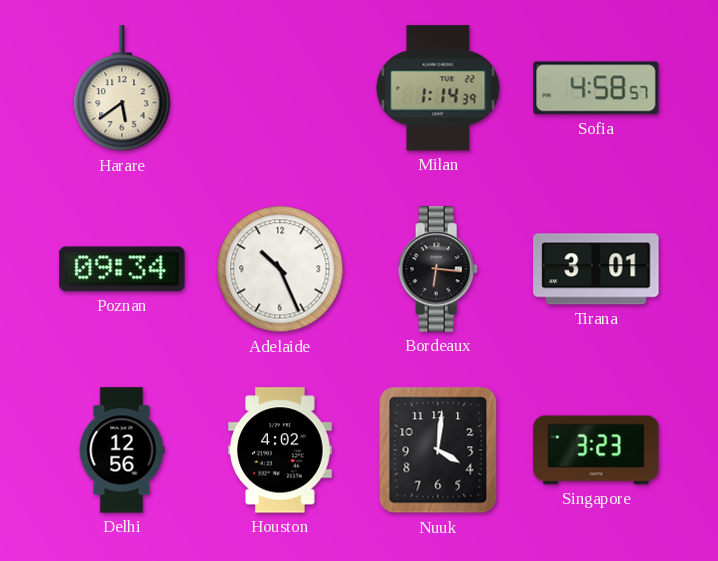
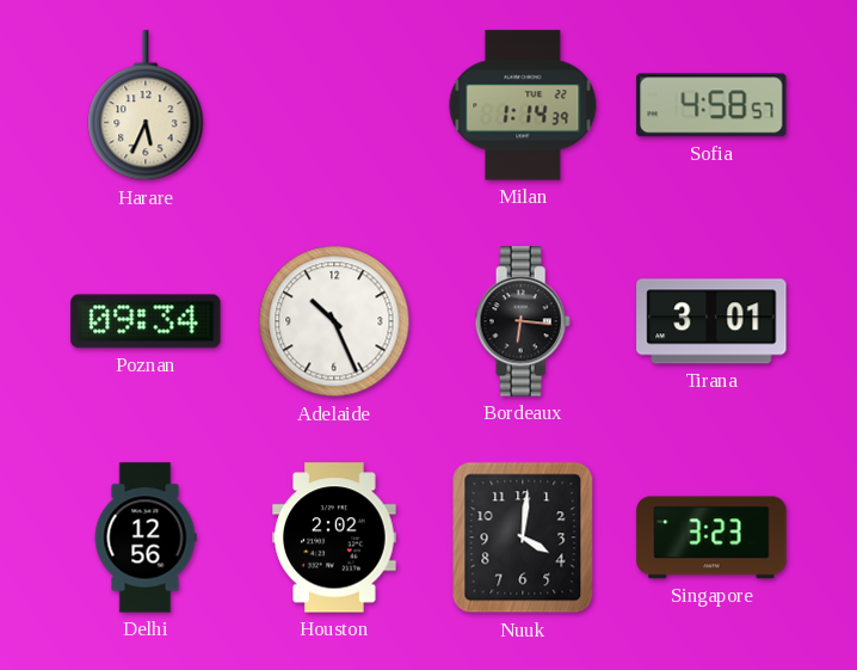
Harare: 5:39 -> 5:34
Houston: 4:02 -> 2:02
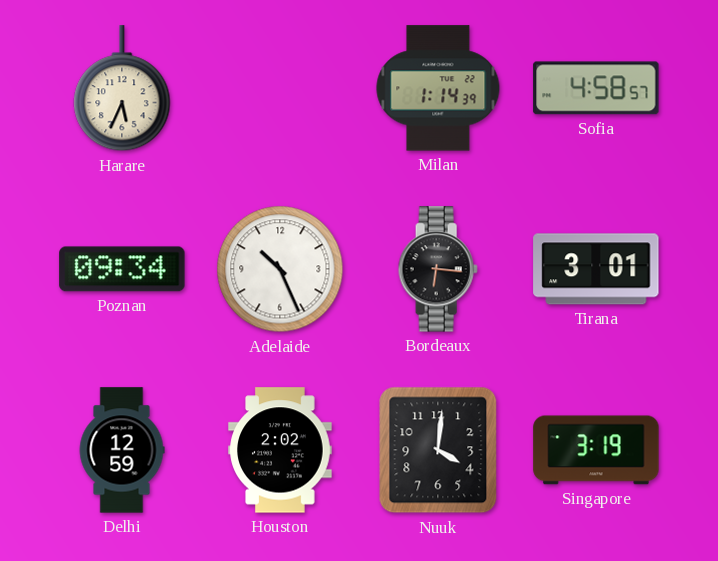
Delhi: 12:56 -> 12:59
Singapore: 3:23 -> 3:19
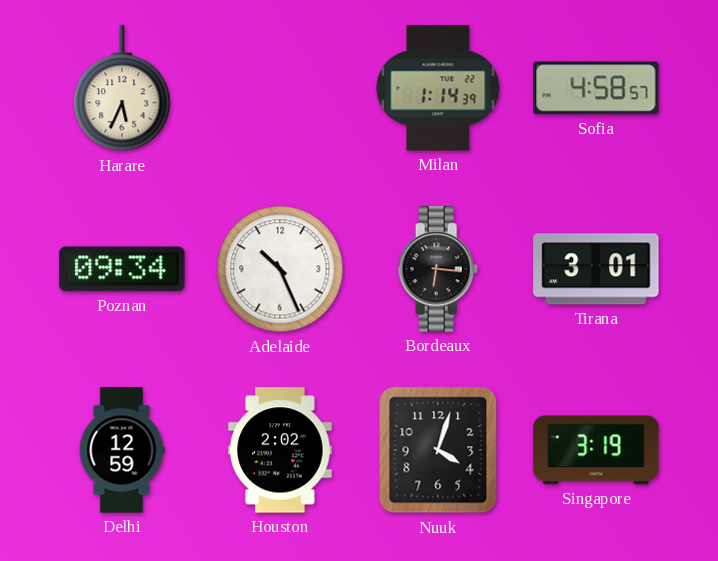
Nuuk: 4:01 -> 4:03
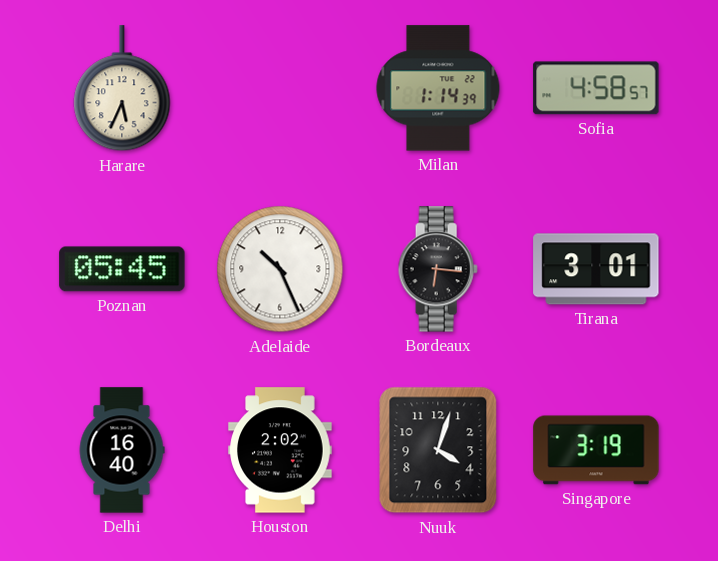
Poznan: 09:34 -> 05:45
Delhi: 12:59 -> 16:40
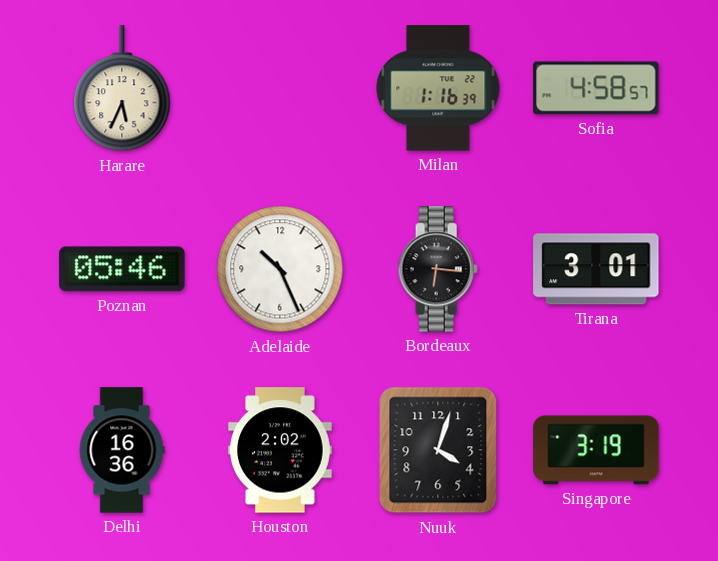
Milan: 1:14 -> 1:16
Poznan: 05:45 -> 05:46
Delhi: 16:40 -> 16:36
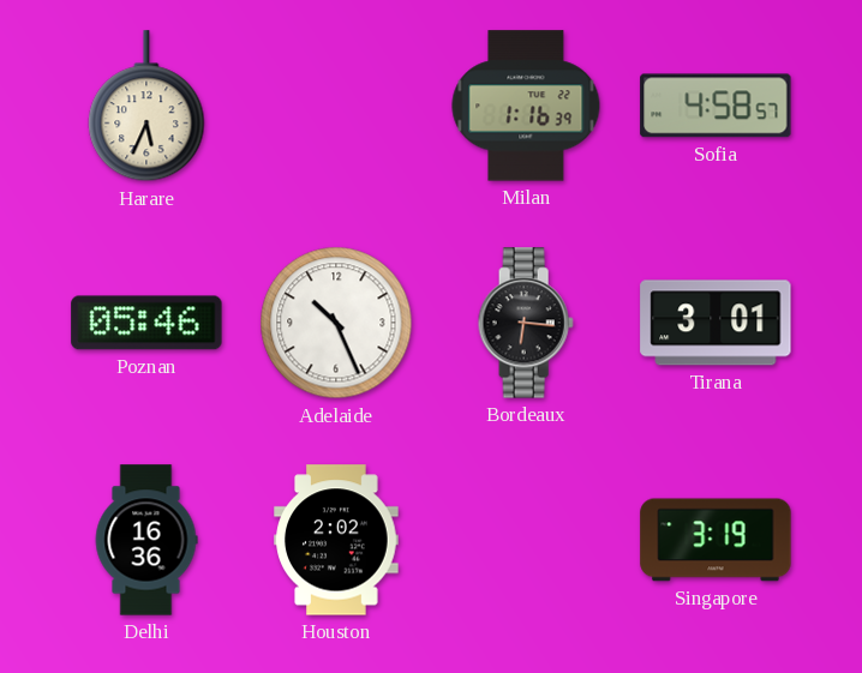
Nuuk: 4:03 -> none
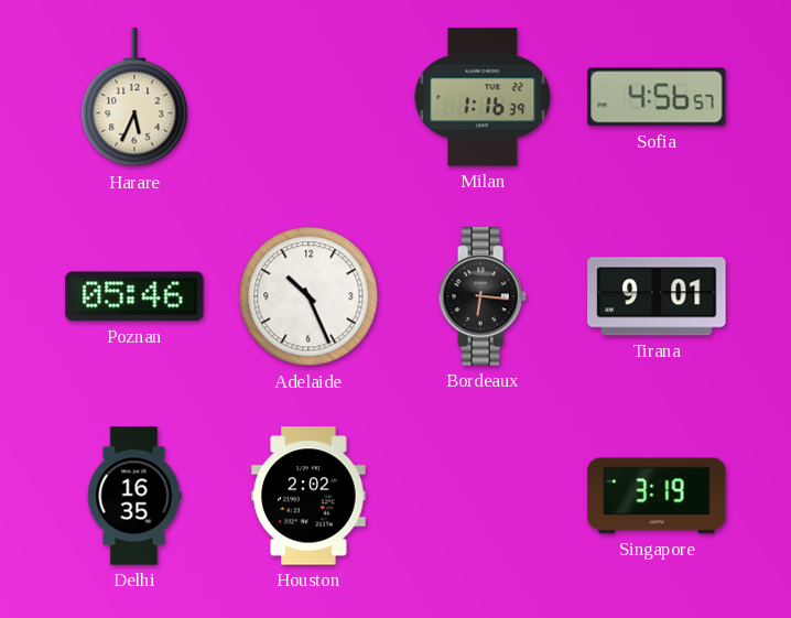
Sofia: 4:58 -> 4:56
Tirana: 3:01 -> 9:01
Delhi: 16:36 -> 16:35
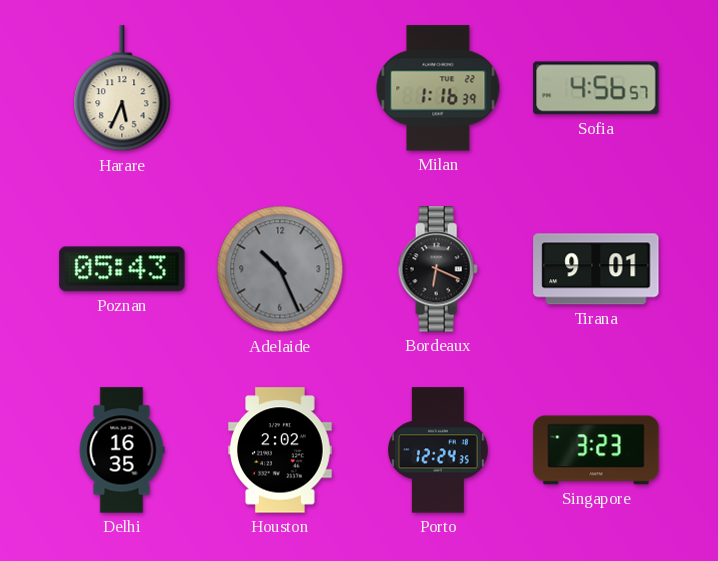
Poznan: 05:46 -> 05:43
Adelaide dial: white -> grey
Bordeaux: 6:16 -> 6:19
Porto: none -> 12:24
Singapore: 3:19 -> 3:23
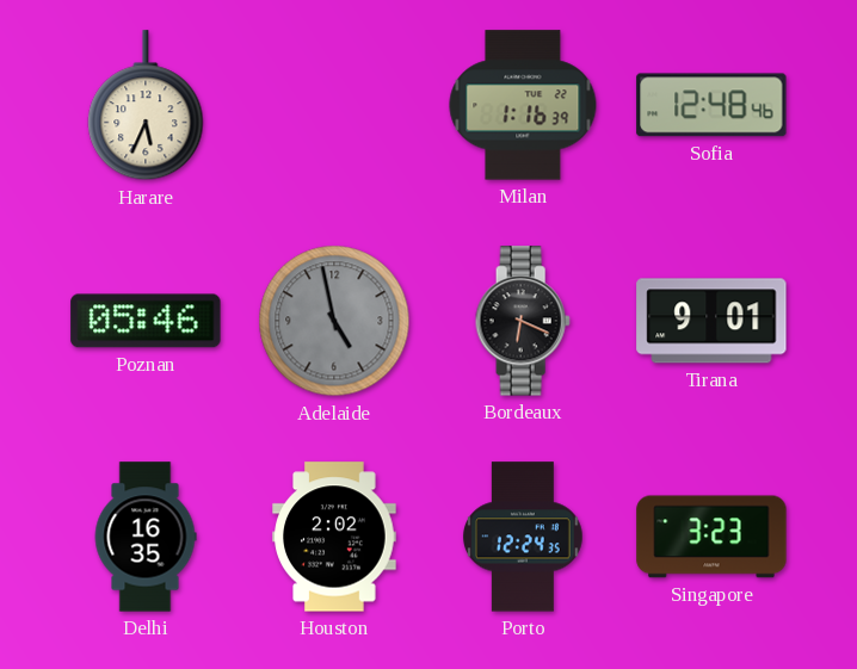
Sofia: 4:56 -> 12:48
Poznan: 05:43 -> 05:46
Adelaide: 10:26 -> 4:58
